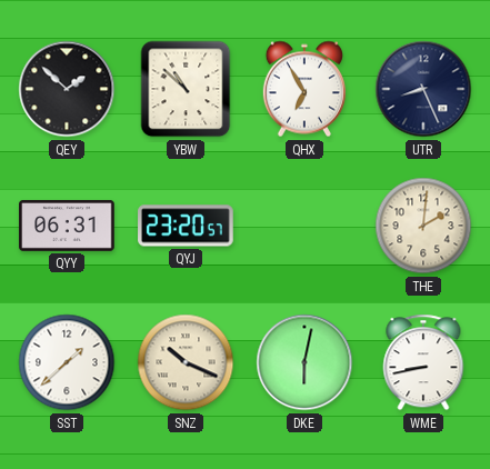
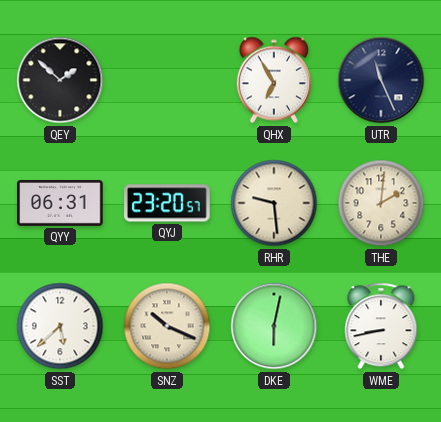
YBW: 10:52 -> none
UTR: 8:26 -> 11:26
RHR: none -> 9:29
SST: 1:38 -> 5:38
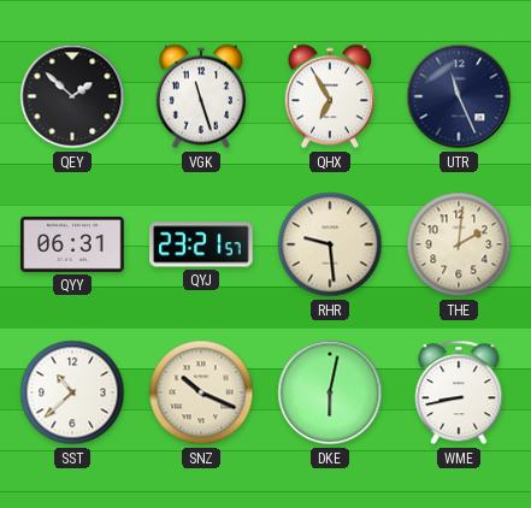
VGK: none -> 11:27
QYJ: 23:20 -> 23:21
SST: 5:38 -> 10:38
